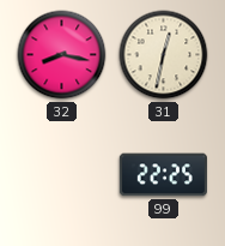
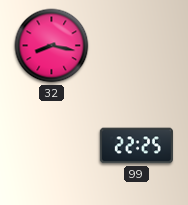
31: 12:32 -> none
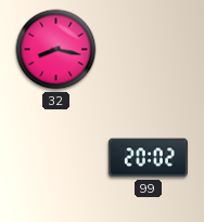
99: 22:25 -> 20:02
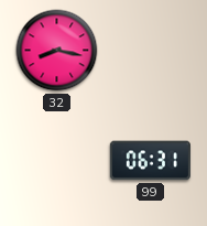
99: 20:02 -> 06:31
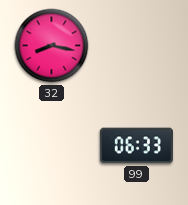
99: 06:31 -> 06:33
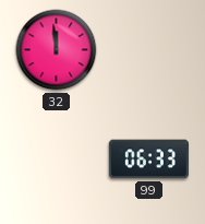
32: 8:17 -> 11:59
